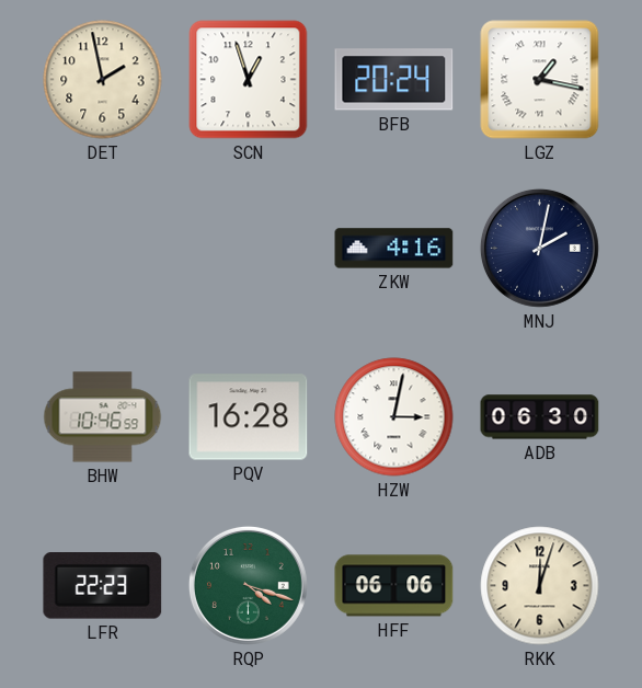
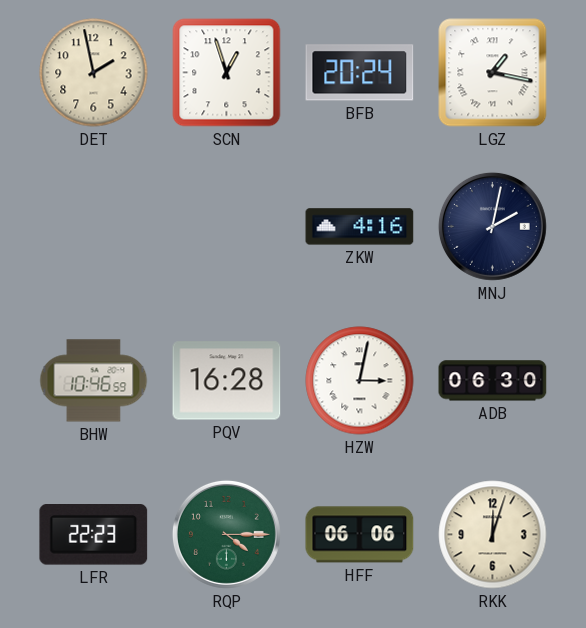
RQP: 4:18 -> 4:15
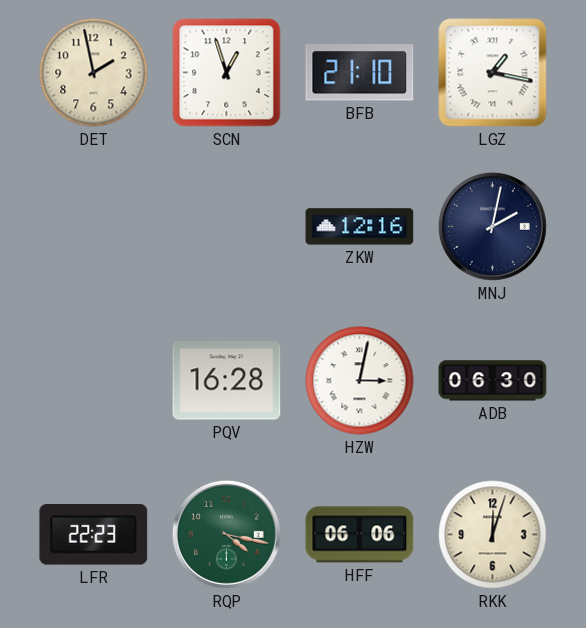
BFB: 20:24 -> 21:10
ZKW: 4:16 -> 12:16
BHW: 10:46 -> none
RQP: 4:15 -> 4:17
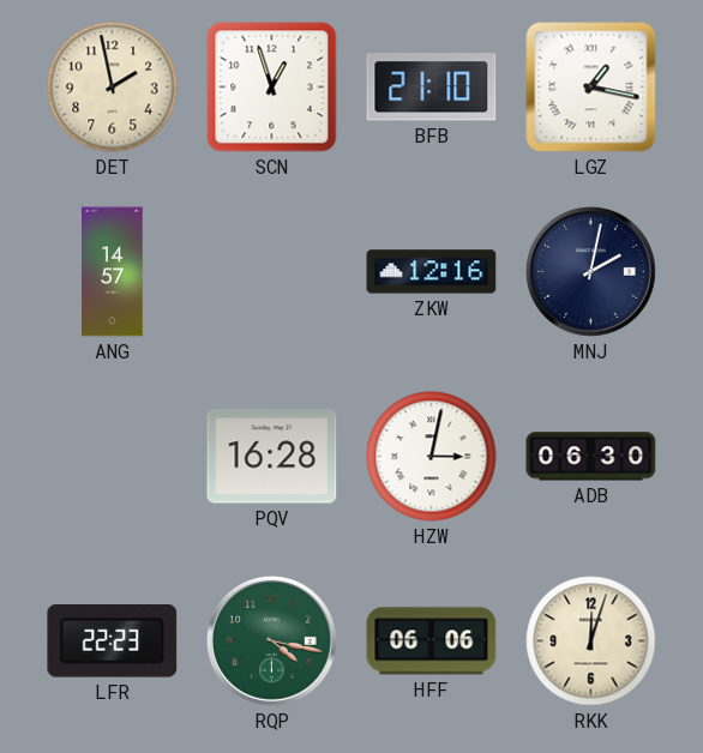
ANG: none -> 14:57
